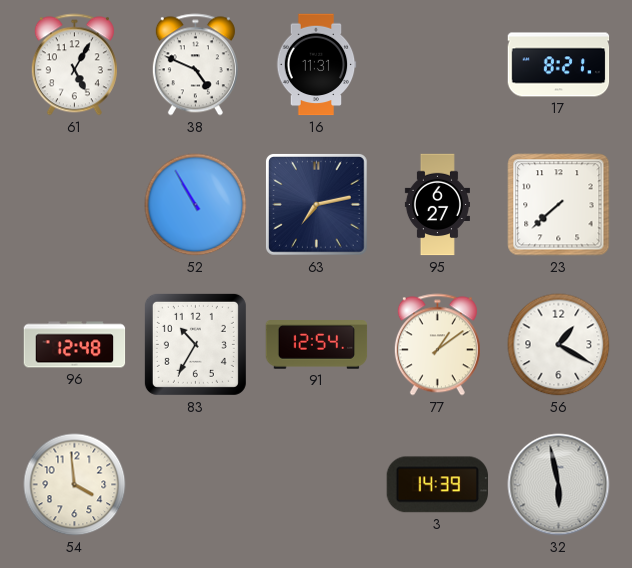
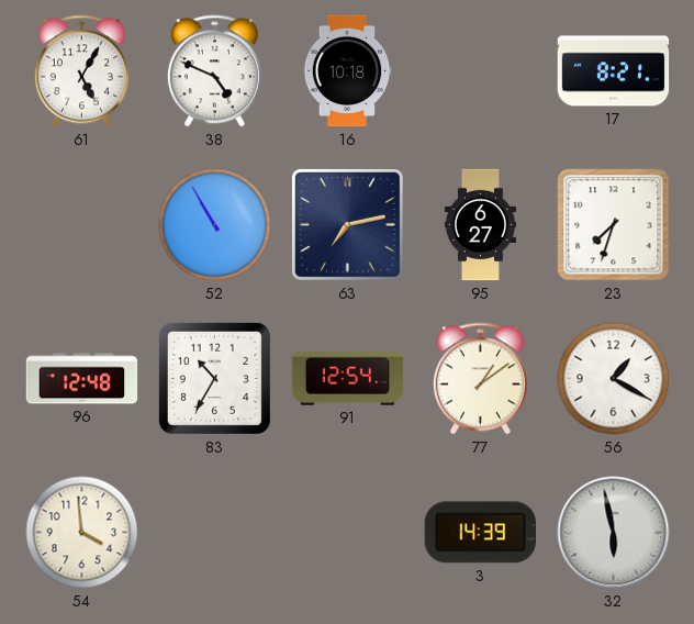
16: 11:31 -> 10:18
23: 7:38 -> 7:33
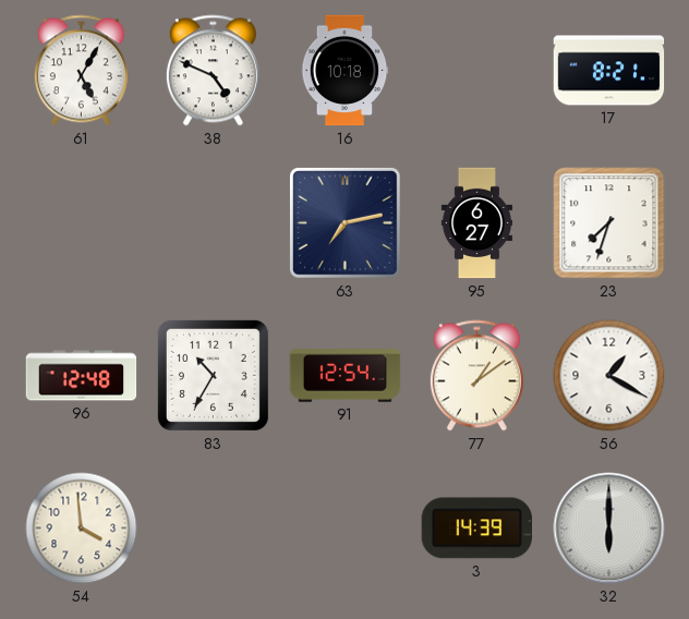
52: 10:55 -> none
32: 5:58 -> 6:00
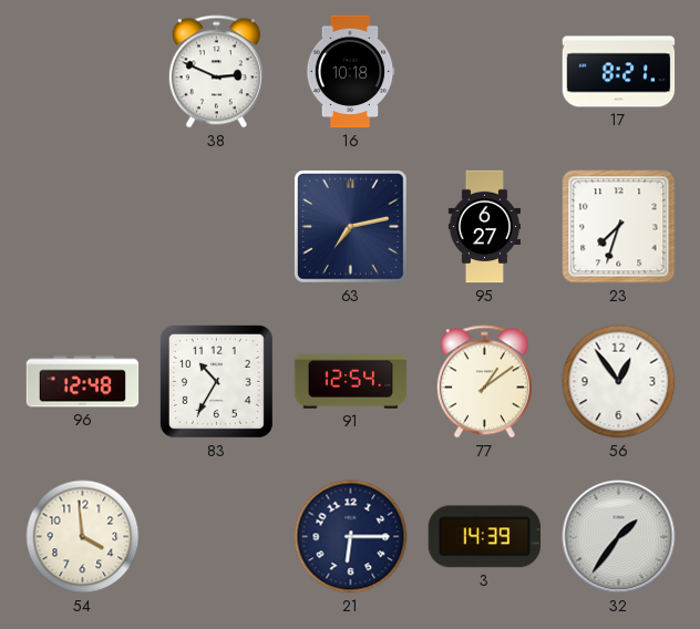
61: 5:05 -> none
38: 4:49 -> 2:49
56: 1:20 -> 12:54
21: none -> 6:15
32: 6:00 -> 1:36
